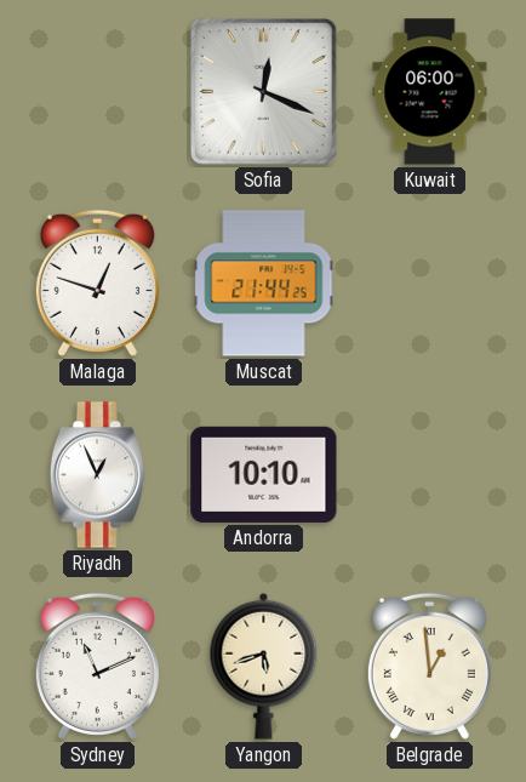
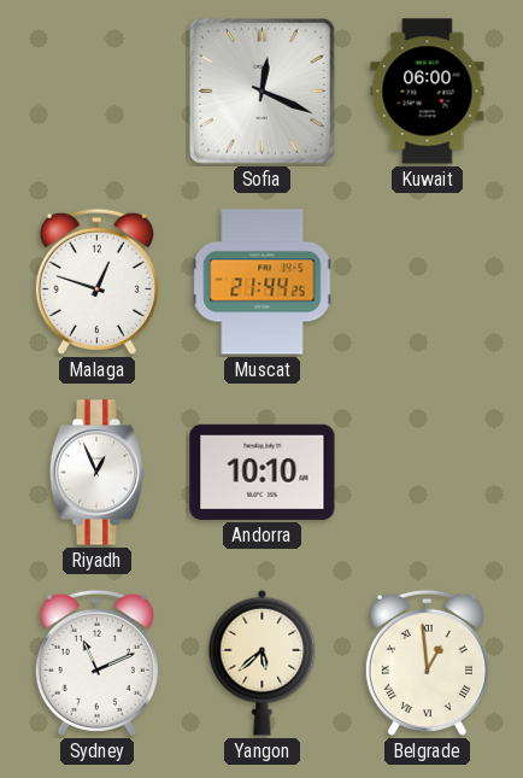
Yangon: 5:42 -> 5:38
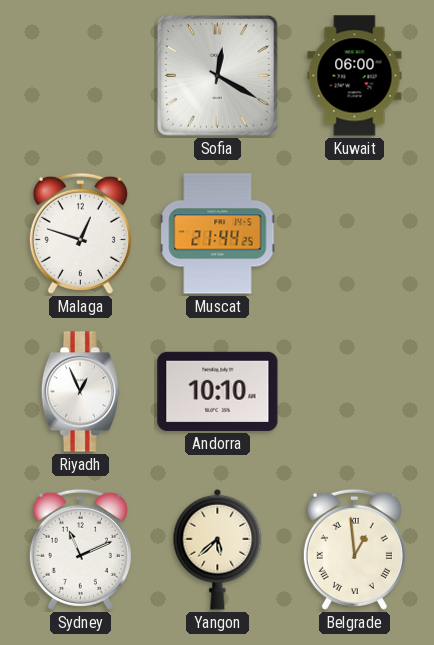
Sofia: 12:19 -> 12:20
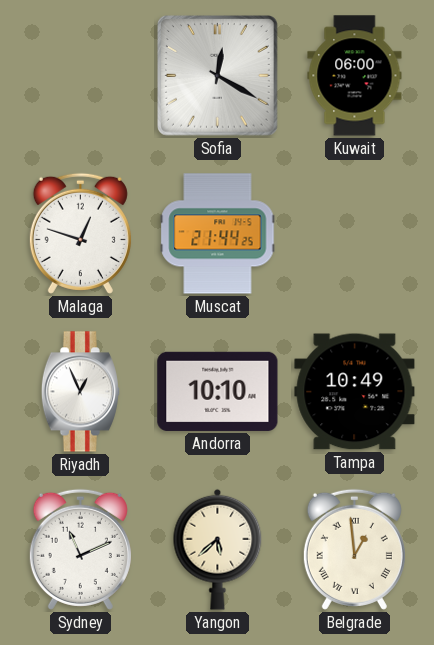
Tampa: none -> 10:49
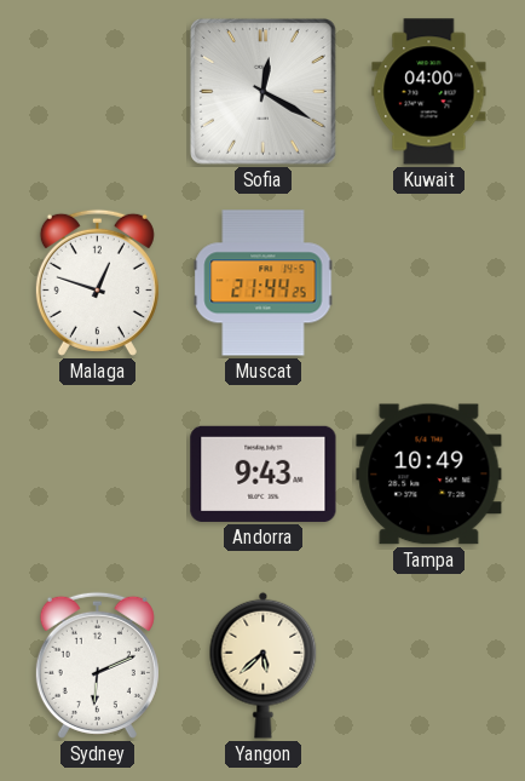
Kuwait: 06:00 -> 04:00
Riyadh: 12:56 -> none
Andorra: 10:10 -> 9:43
Sydney: 11:11 -> 6:11
Belgrade: 12:59 -> none
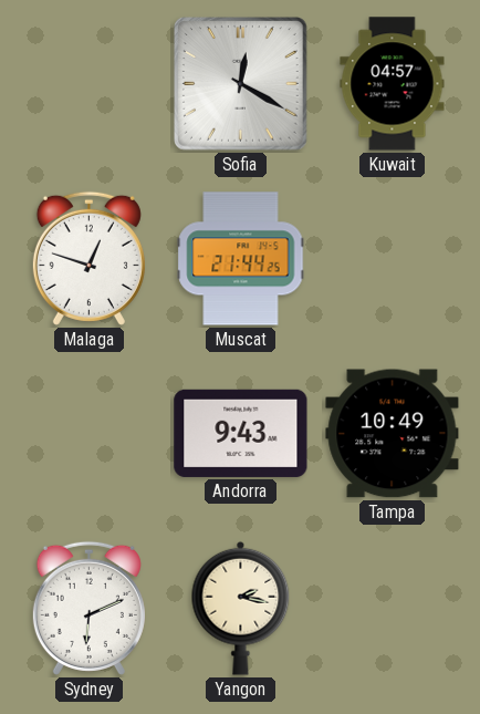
Kuwait: 04:00 -> 04:57
Yangon: 5:38 -> 2:17
